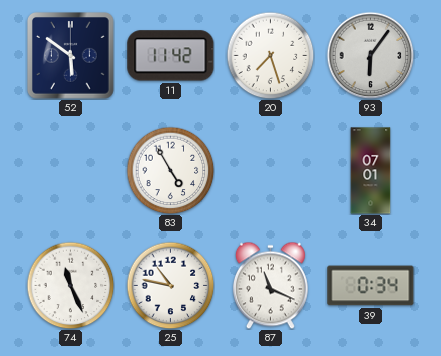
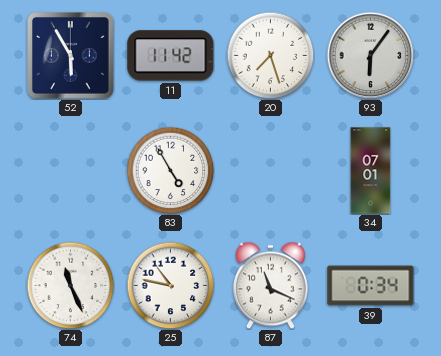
52: 5:51 -> 5:55
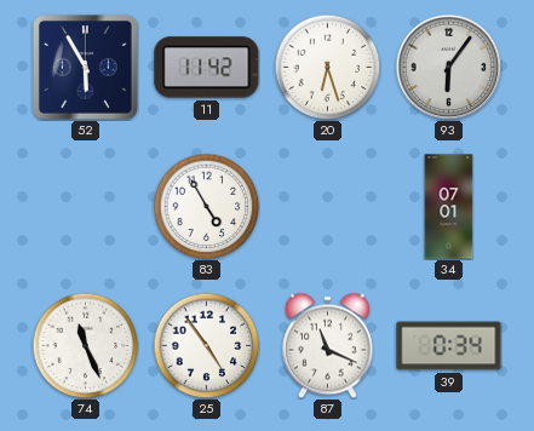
20: 7:27 -> 6:27
25: 10:47 -> 4:54
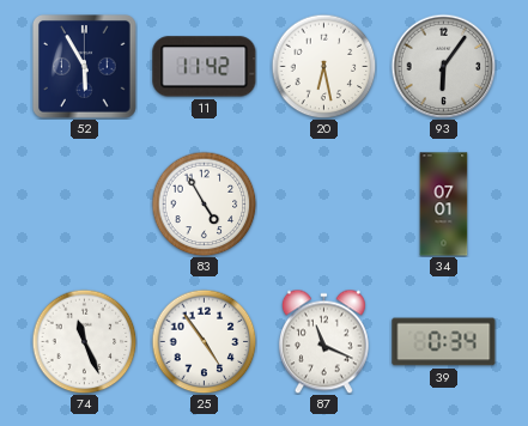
20: 6:27 -> 6:28
